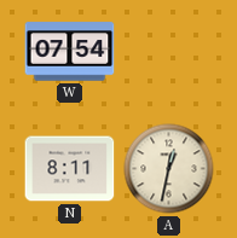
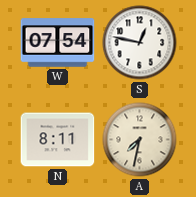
S: none -> 12:47
A: 12:32 -> 7:32
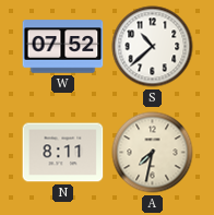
W: 07:54 -> 07:52
S: 12:47 -> 10:38
